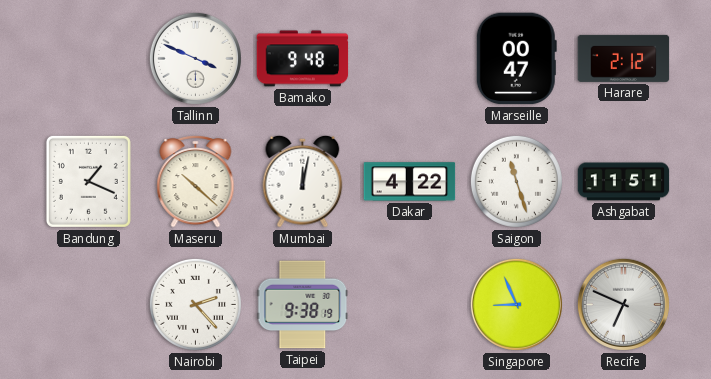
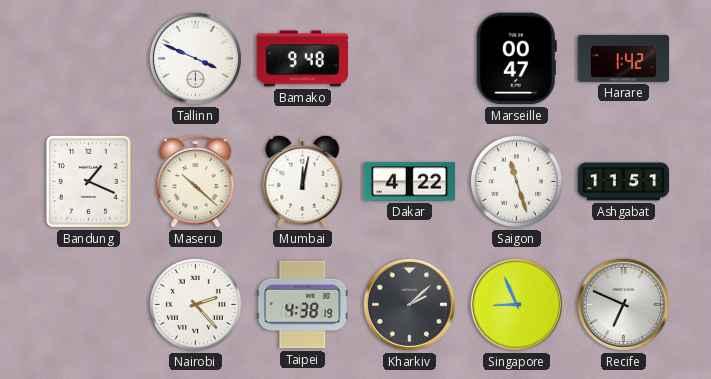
Harare: 2:12 -> 1:42
Taipei: 9:38 -> 4:38
Kharkiv: none -> 2:08
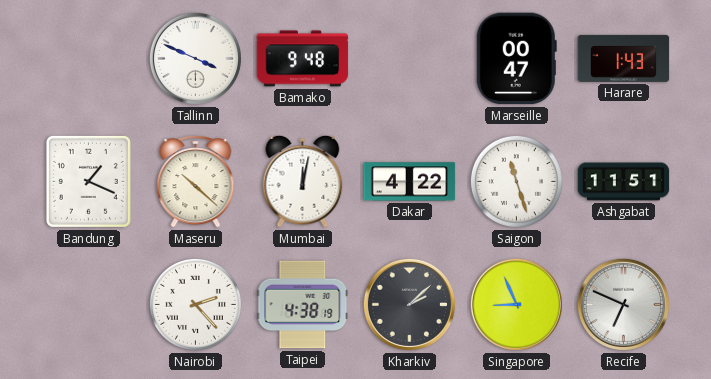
Harare: 1:42 -> 1:43
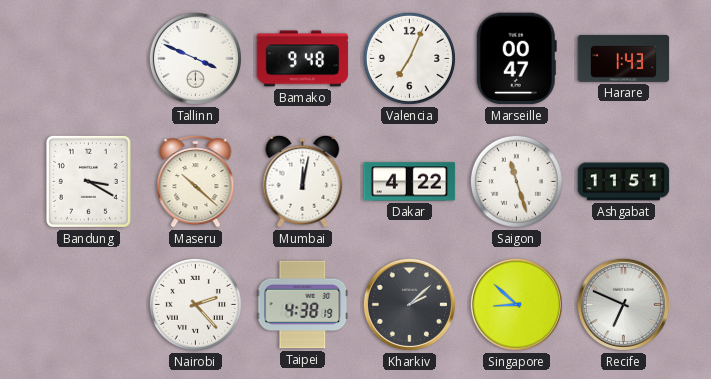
Valencia: none -> 7:04
Bandung: 1:19 -> 3:20
Singapore: 8:56 -> 8:52
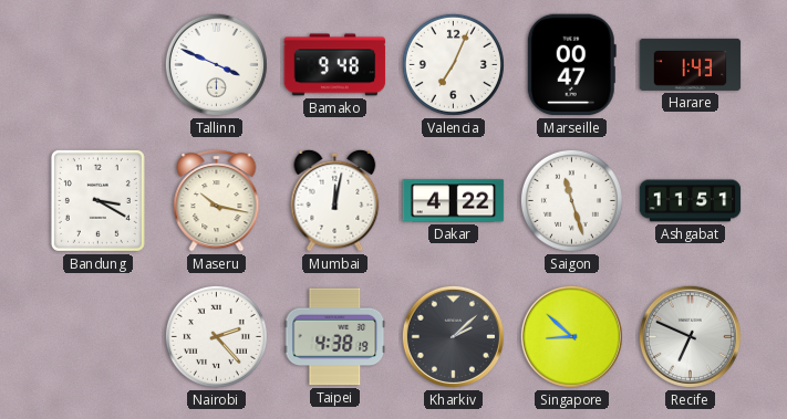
Maseru: 10:22 -> 10:17
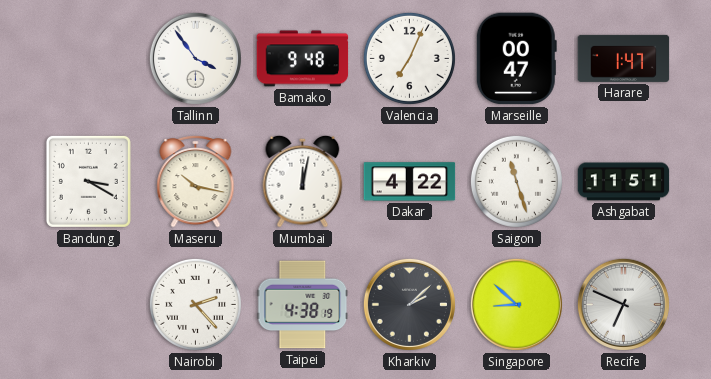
Tallinn: 3:49 -> 3:54
Harare: 1:43 -> 1:47
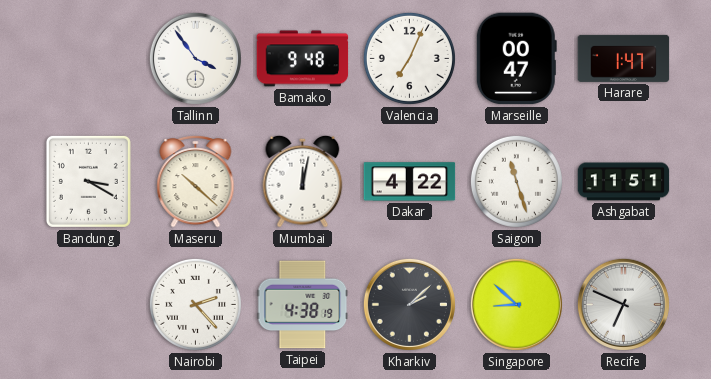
Maseru: 10:17 -> 10:22
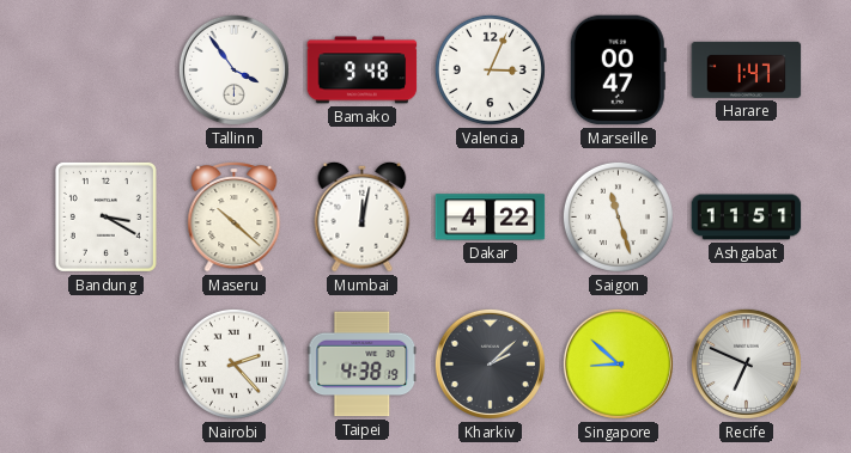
Valencia: 7:04 -> 3:04
